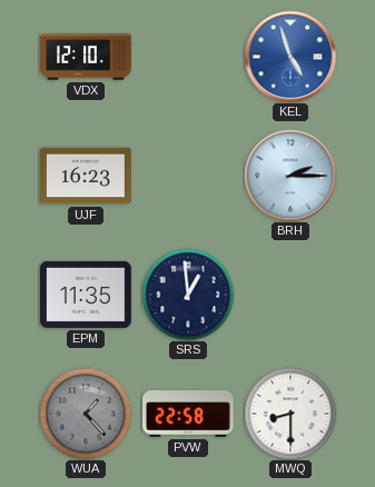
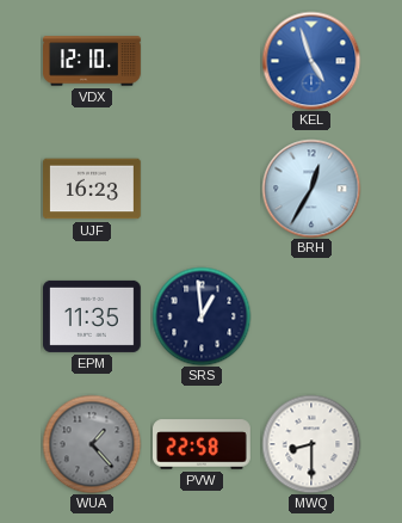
BRH: 2:15 -> 12:35
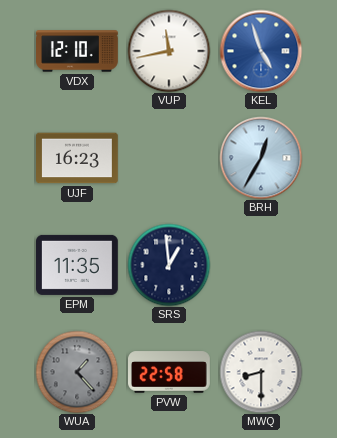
VUP: none -> 11:43
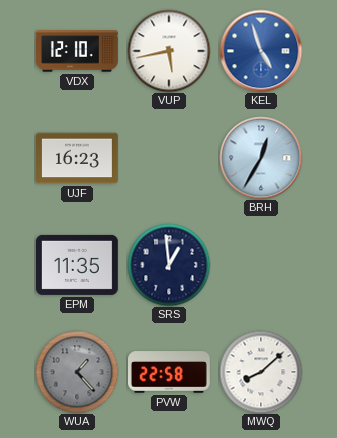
VUP: 11:43 -> 5:43
MWQ: 8:30 -> 8:08
